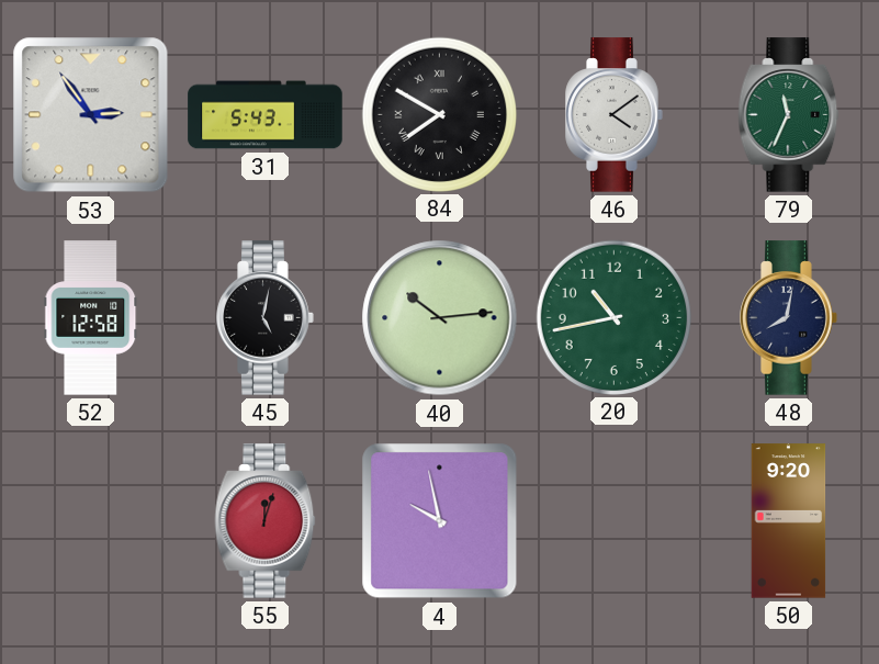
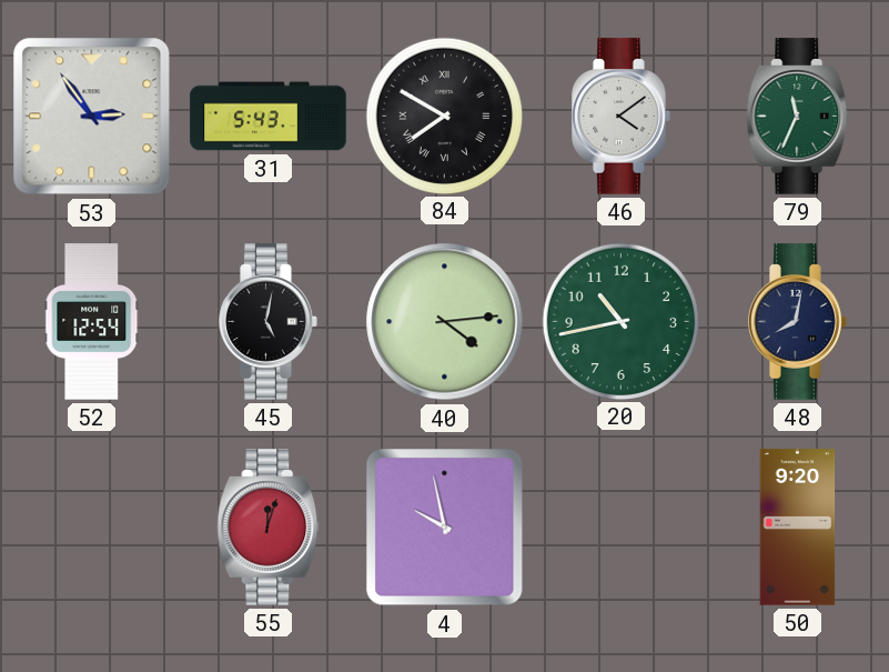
52: 12:58 -> 12:54
40: 10:14 -> 4:14
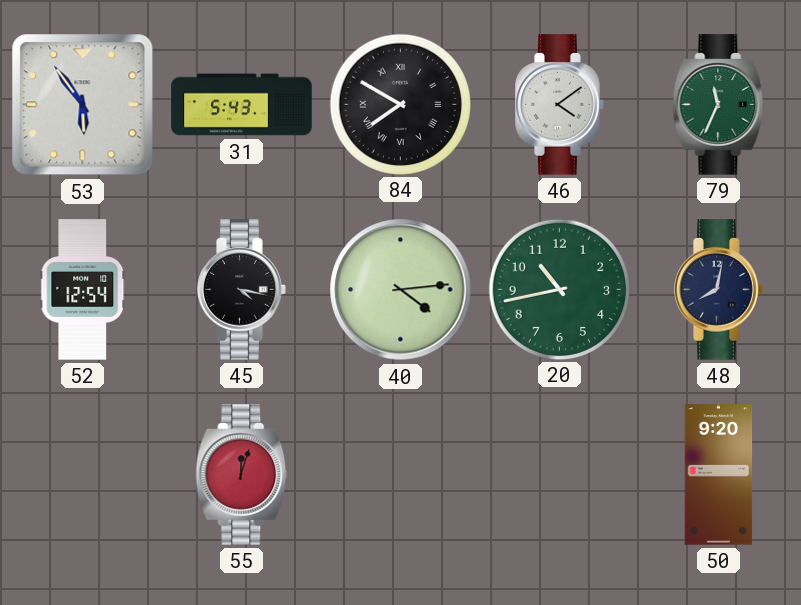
53: 2:54 -> 5:54
45: 5:02 -> 4:17
4: 9:58 -> none
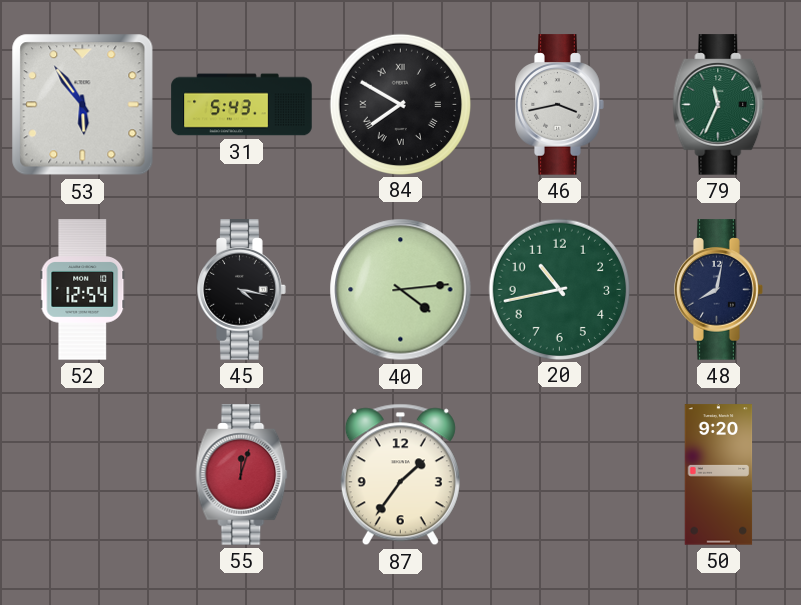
46: 4:09 -> 3:43
87: none -> 1:36
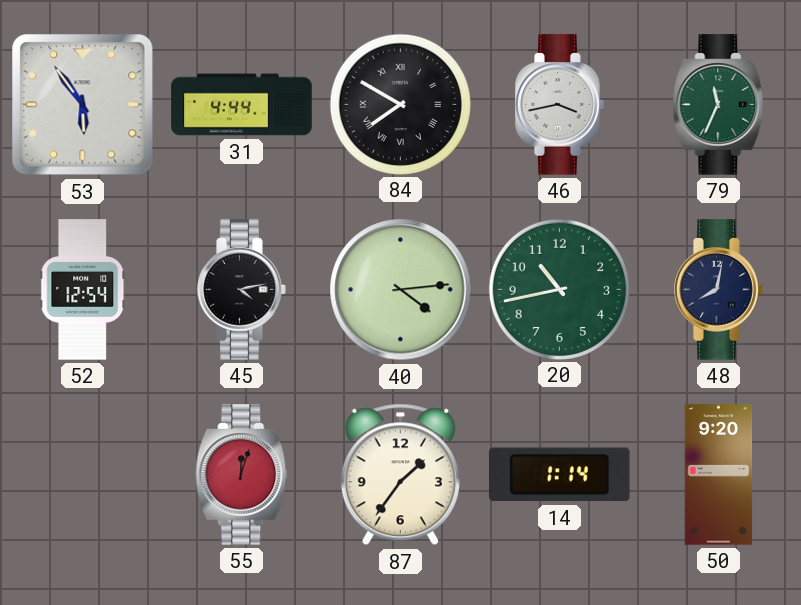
31: 5:43 -> 4:44
45: 4:17 -> 4:13
14: none -> 1:14
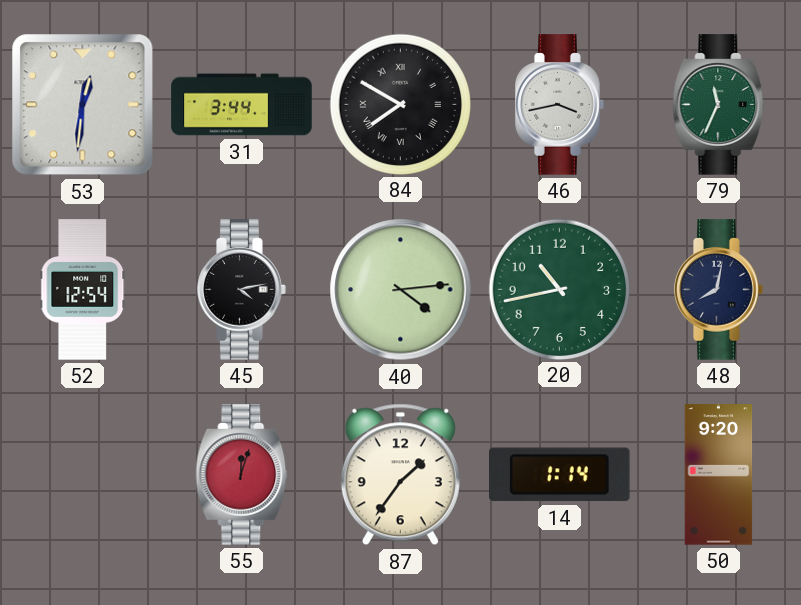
53: 5:54 -> 12:31
31: 4:44 -> 3:44
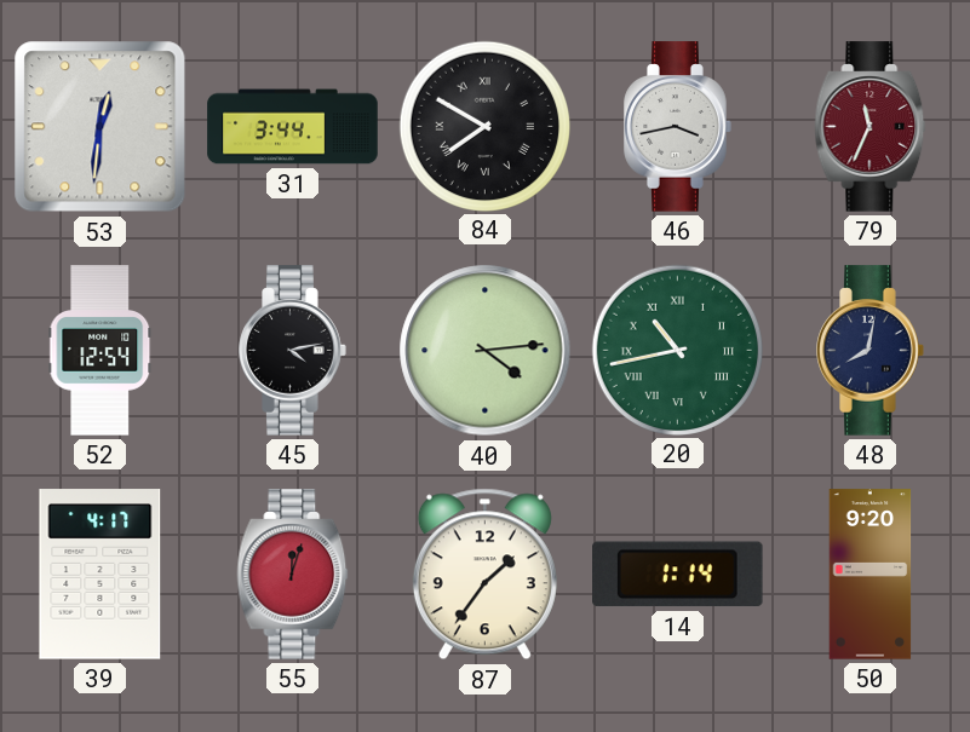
79 dial: green -> burgundy
20 numerals: Arabic -> Roman
39: none -> 4:17
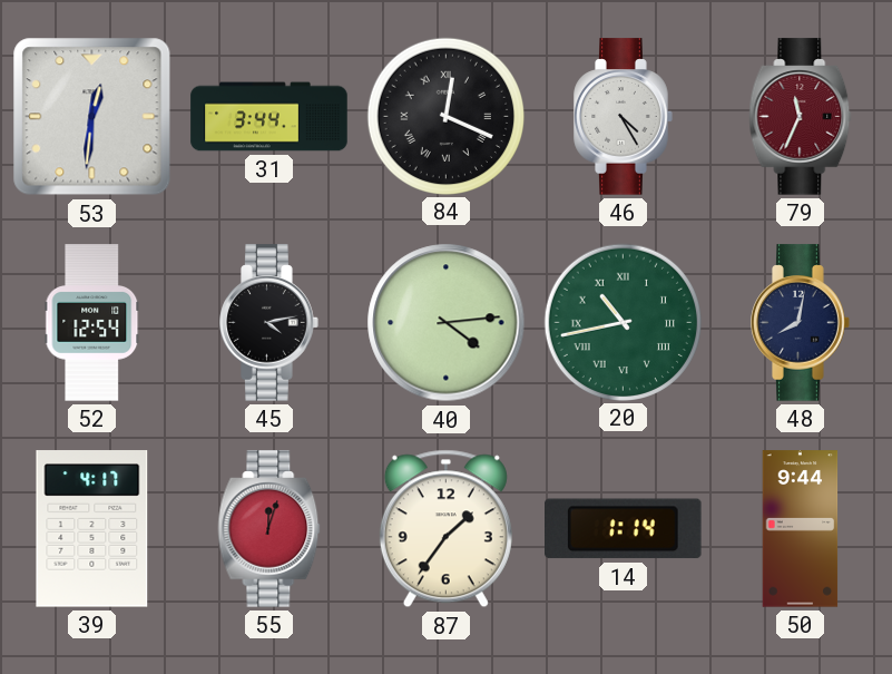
84: 7:50 -> 12:19
46: 3:43 -> 4:25
50: 9:20 -> 9:44
